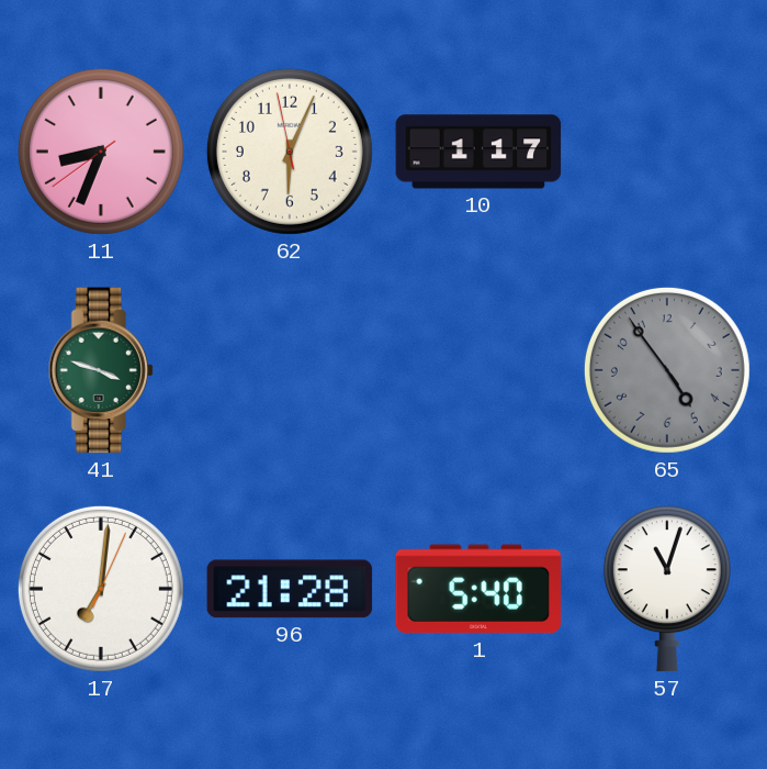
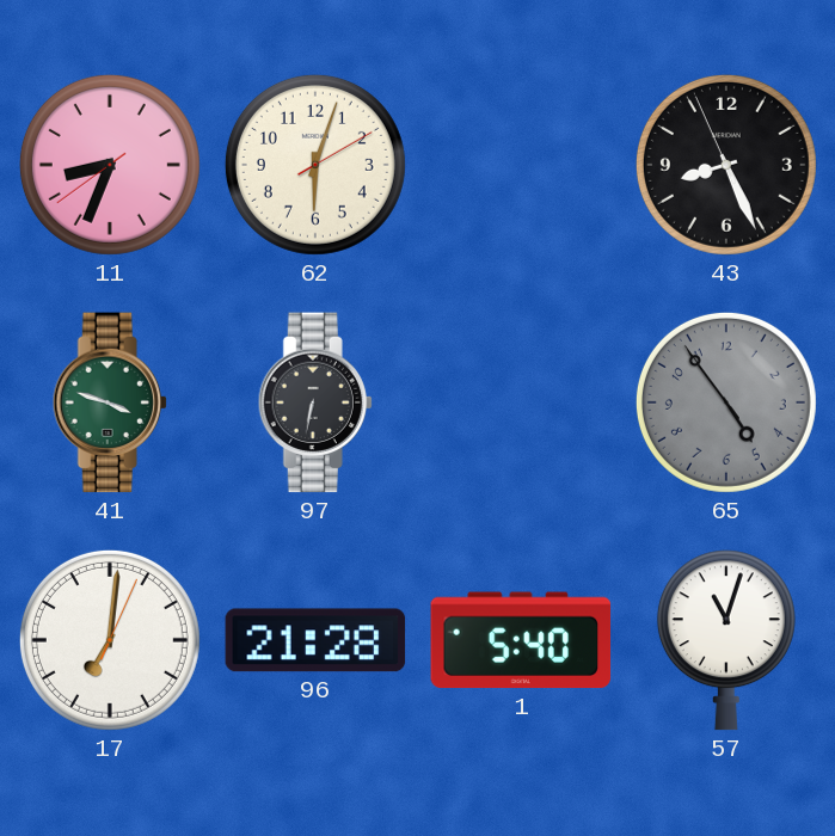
62: 6:03:58 -> 6:03:10
10: 1:17 -> none
43: none -> 8:25
97: none -> 6:32
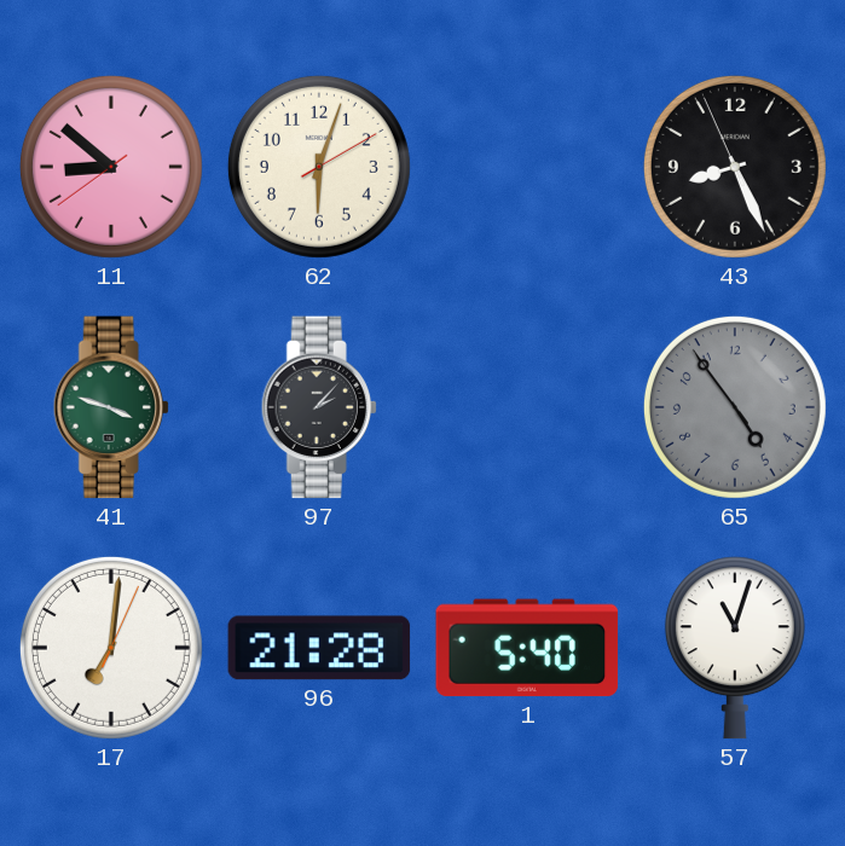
11: 8:33 -> 8:51
97: 6:32 -> 2:07
